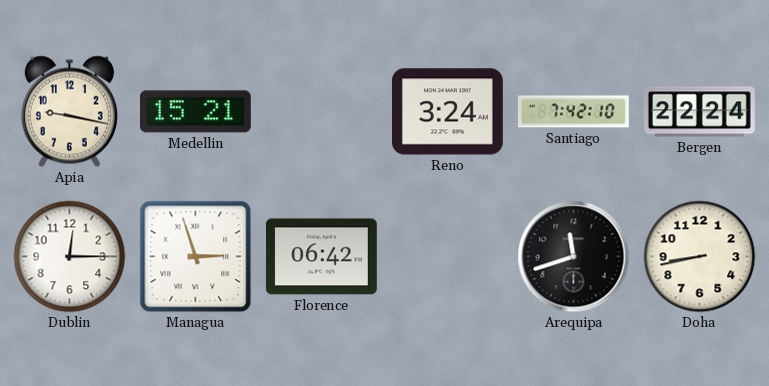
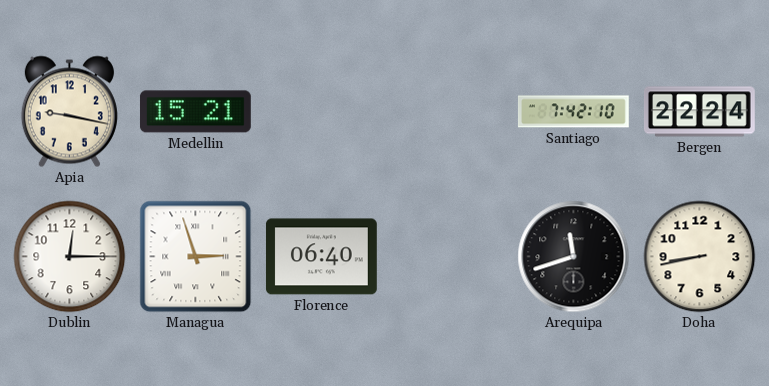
Reno: 3:24 -> none
Florence: 06:42 -> 06:40
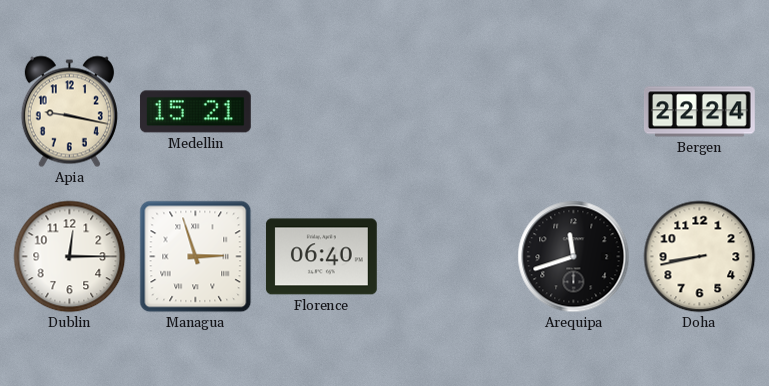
Santiago: 7:42 -> none
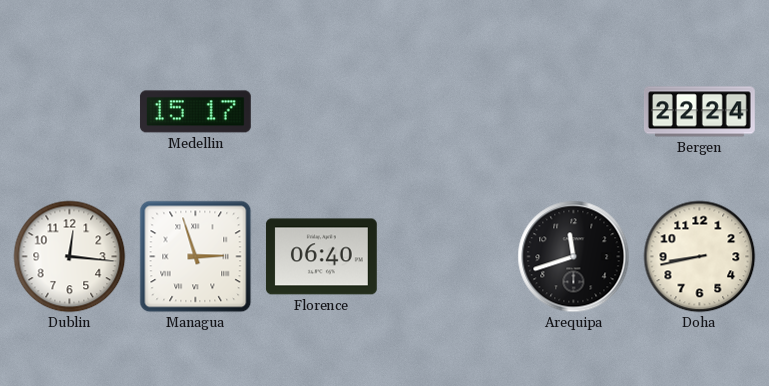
Apia: 9:17 -> none
Medellin: 15:21 -> 15:17
Dublin: 12:15 -> 12:16
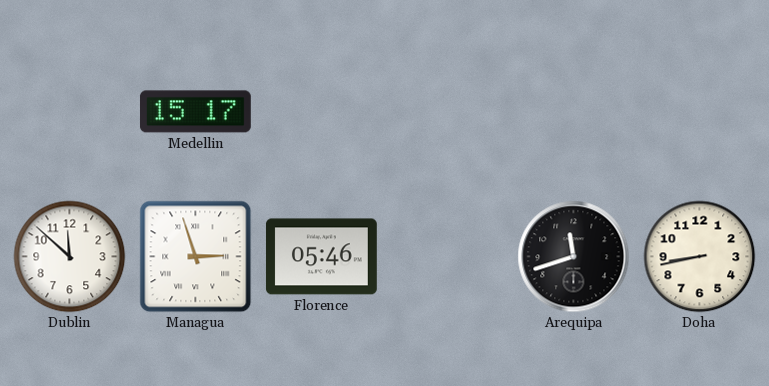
Bergen: 22:24 -> none
Dublin: 12:16 -> 11:52
Florence: 06:40 -> 05:46
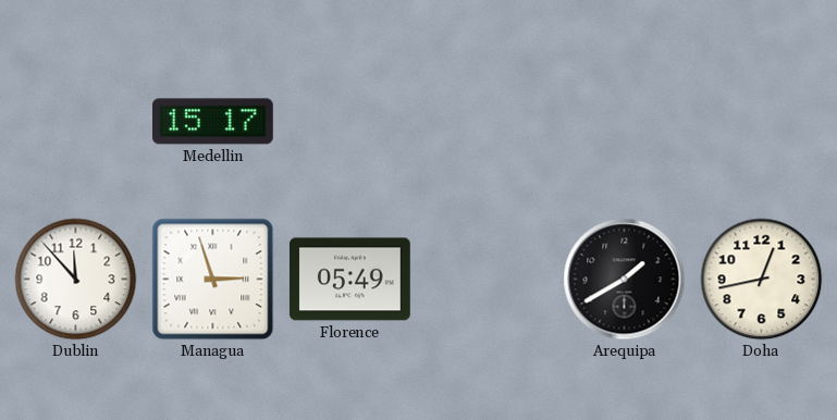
Dublin: 11:52 -> 11:53
Florence: 05:46 -> 05:49
Arequipa: 11:42 -> 1:40
Doha: 8:43 -> 12:43
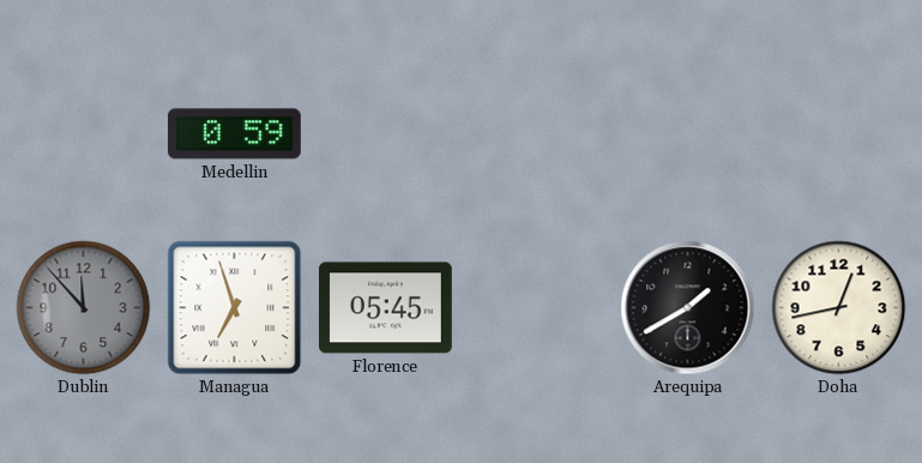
Medellin: 15:17 -> 0:59
Dublin dial: white -> grey
Managua: 2:57 -> 6:57
Florence: 05:49 -> 05:45
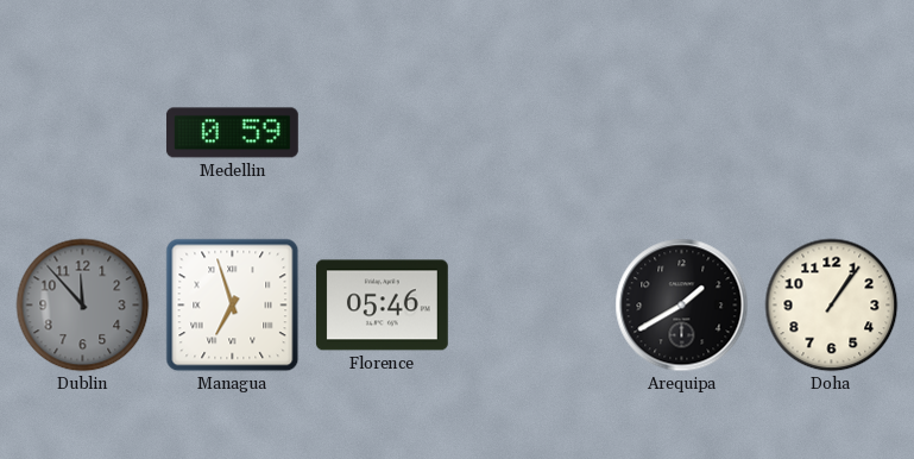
Florence: 05:45 -> 05:46
Doha: 12:43 -> 1:06
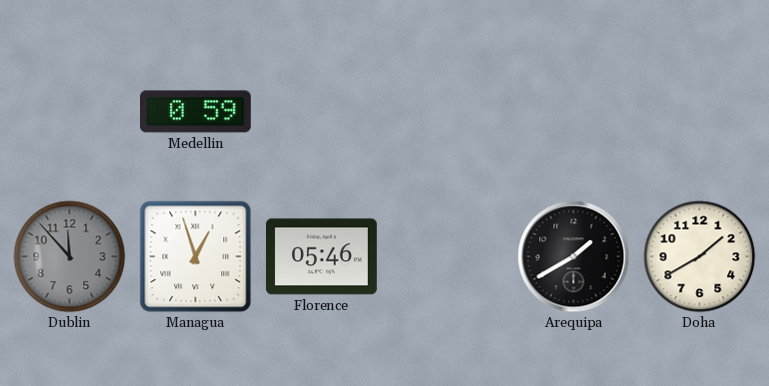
Managua: 6:57 -> 12:57
Doha: 1:06 -> 1:40
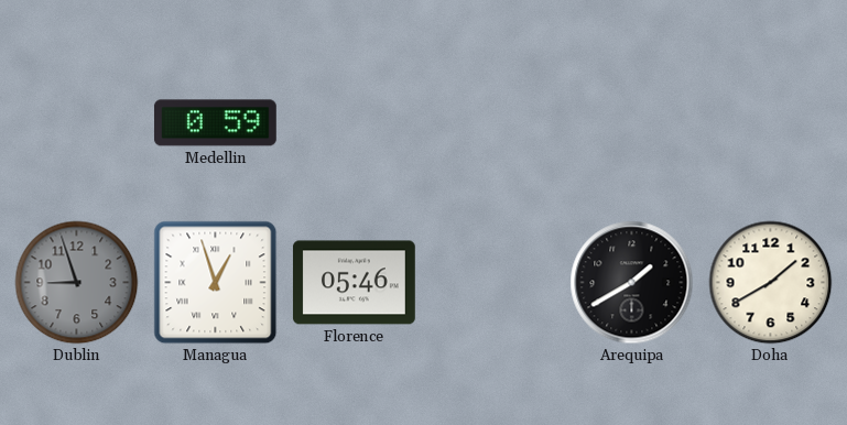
Dublin: 11:53 -> 8:57
